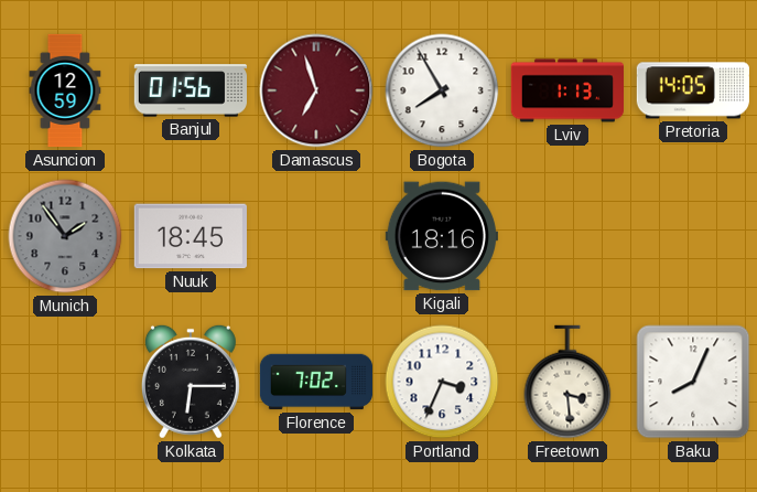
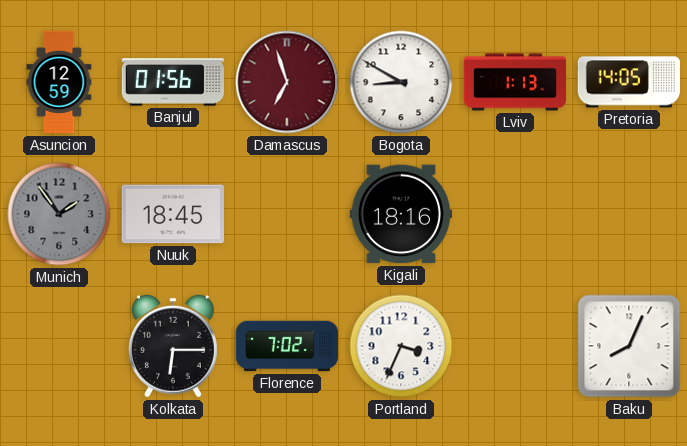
Bogota: 7:55 -> 8:50
Freetown: 3:29 -> none
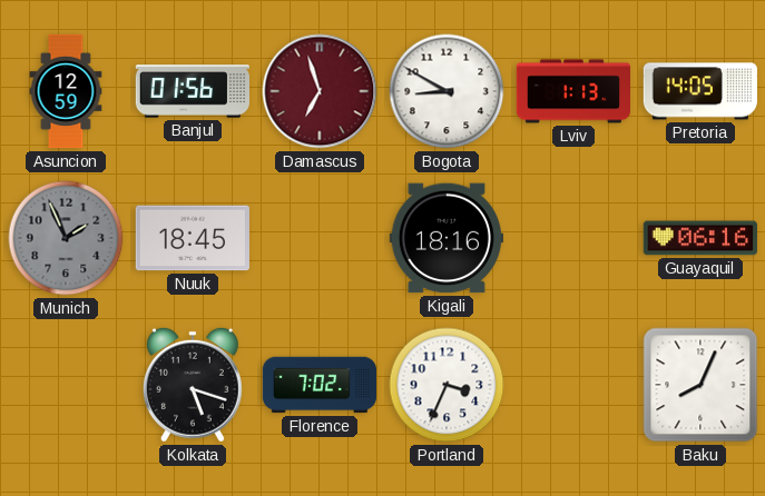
Munich: 1:54 -> 1:56
Guayaquil: none -> 06:16
Kolkata: 6:15 -> 5:18
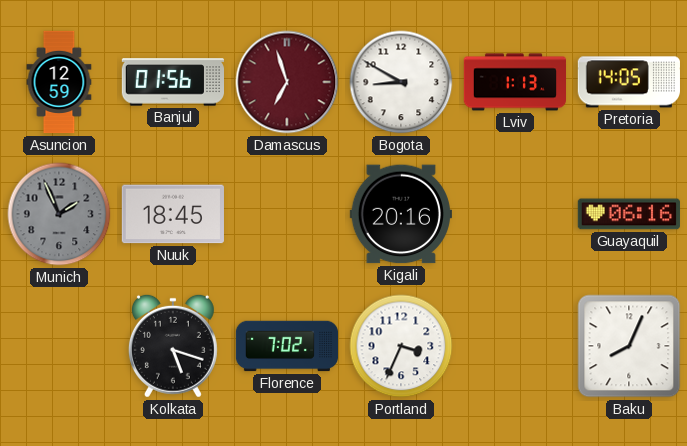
Kigali: 18:16 -> 20:16
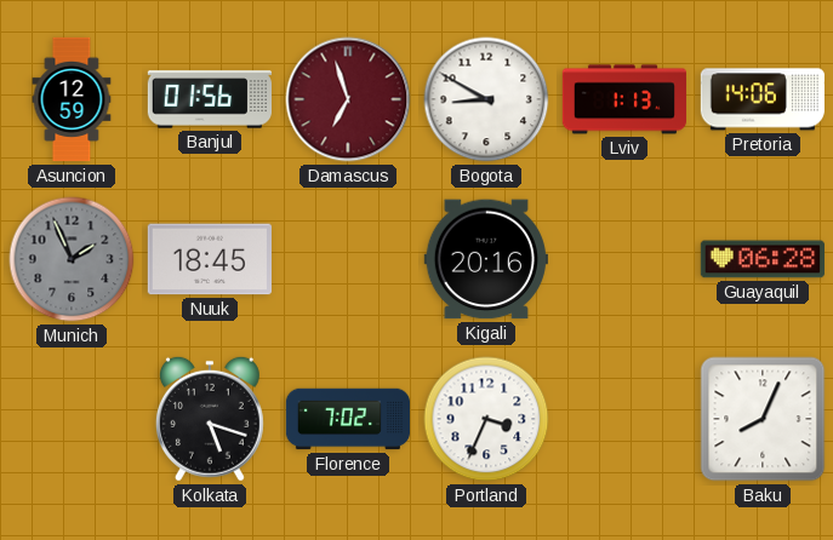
Pretoria: 14:05 -> 14:06
Guayaquil: 06:16 -> 06:28
